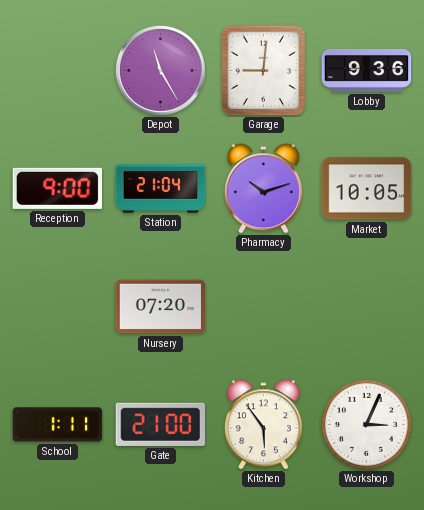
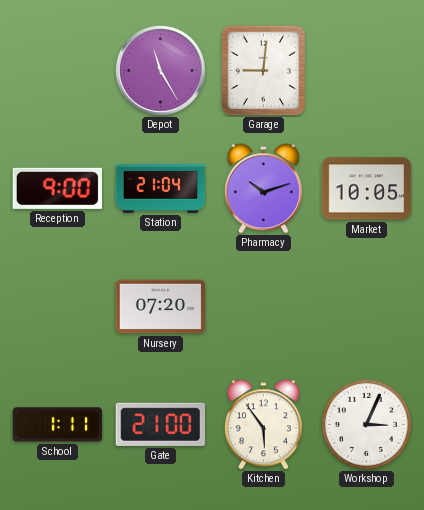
Lobby: 9:36 -> none
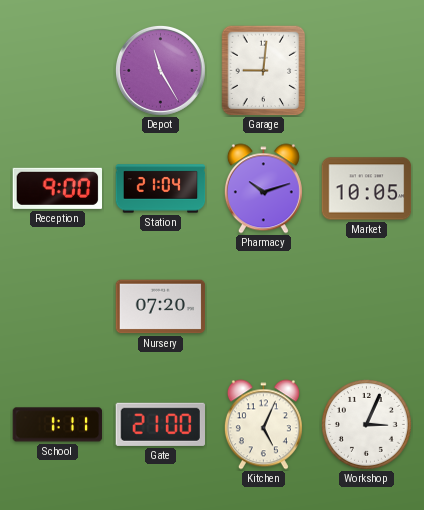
Kitchen: 5:54 -> 5:04
